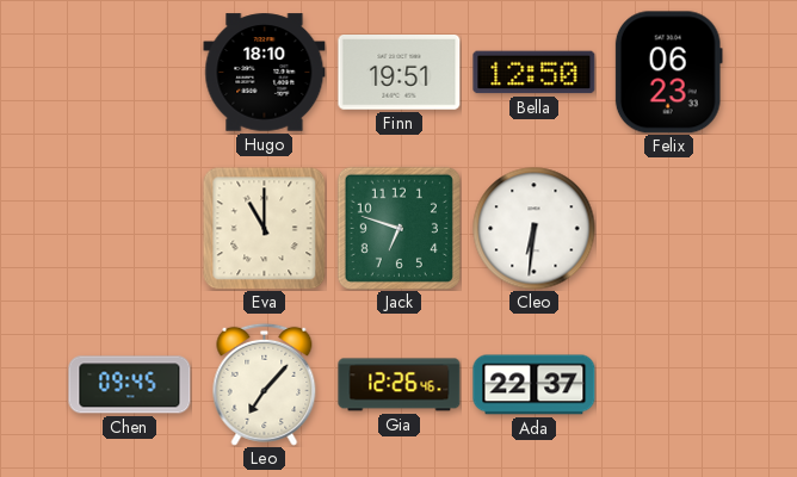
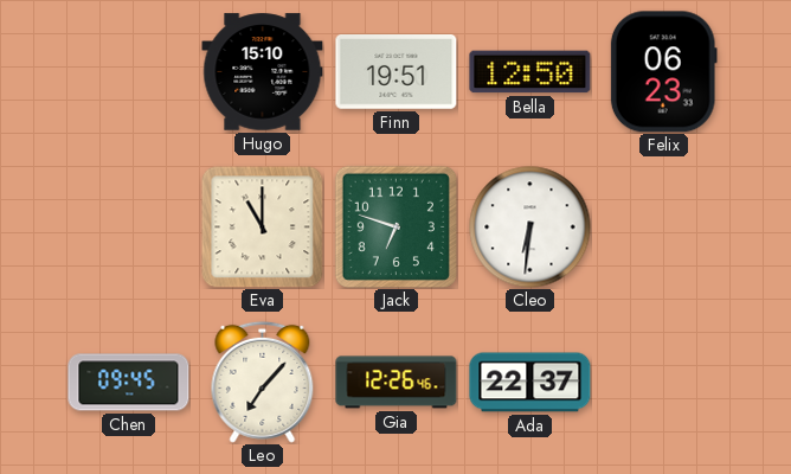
Hugo: 18:10 -> 15:10
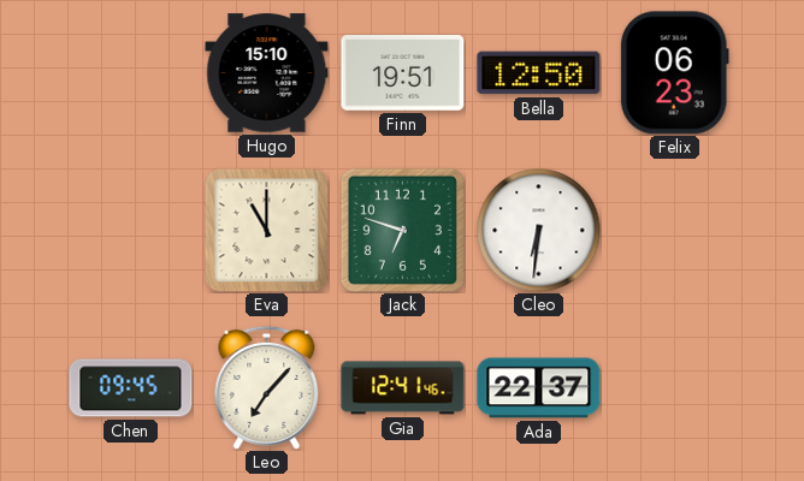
Gia: 12:26 -> 12:41
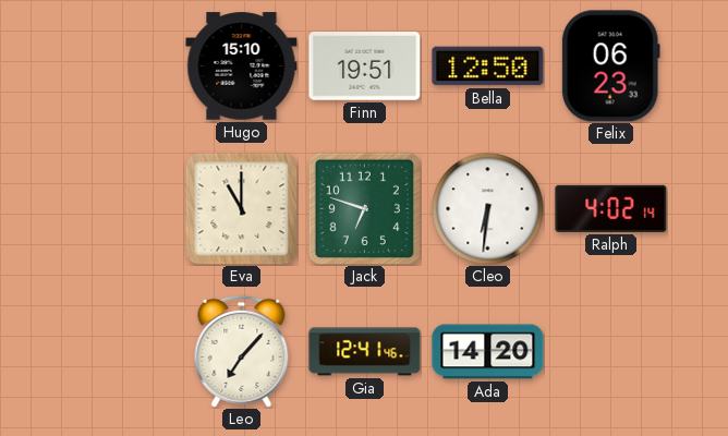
Ralph: none -> 4:02
Chen: 09:45 -> none
Ada: 22:37 -> 14:20
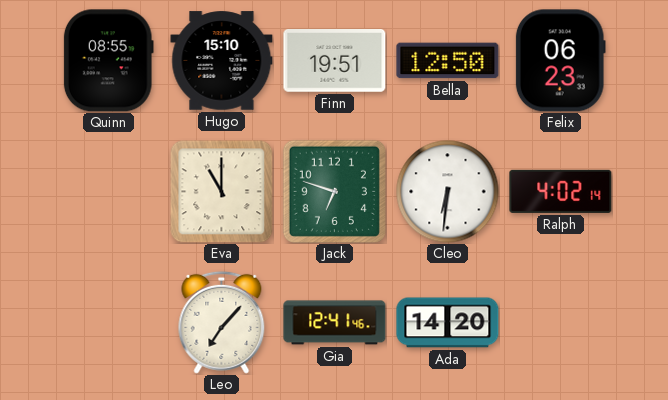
Quinn: none -> 08:55
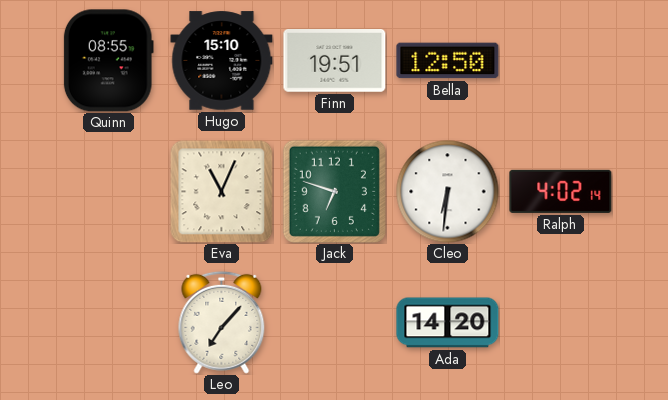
Felix: 06:23 -> none
Eva: 11:00 -> 11:04
Gia: 12:41 -> none
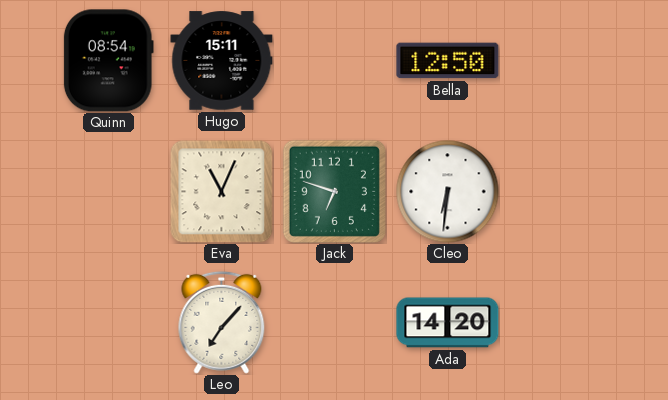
Quinn: 08:55 -> 08:54
Hugo: 15:10 -> 15:11
Finn: 19:51 -> none
Ralph: 4:02 -> none
